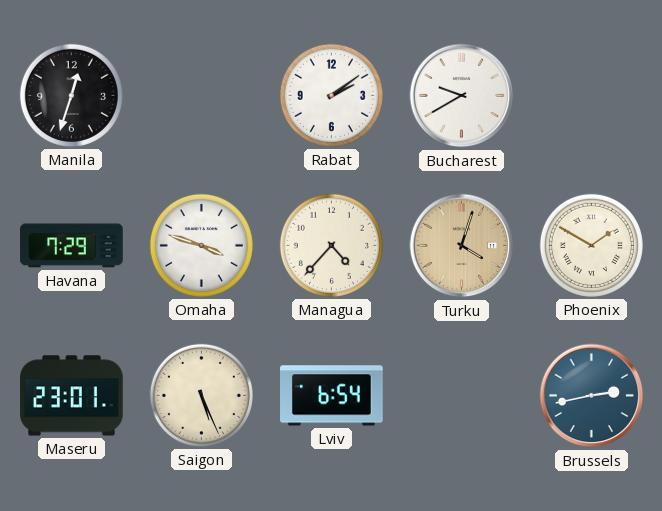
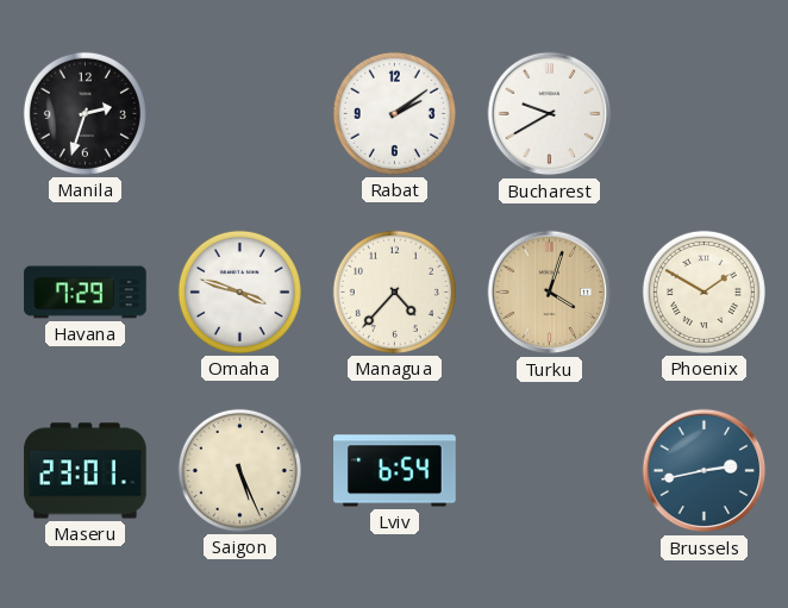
Manila: 12:33 -> 2:33
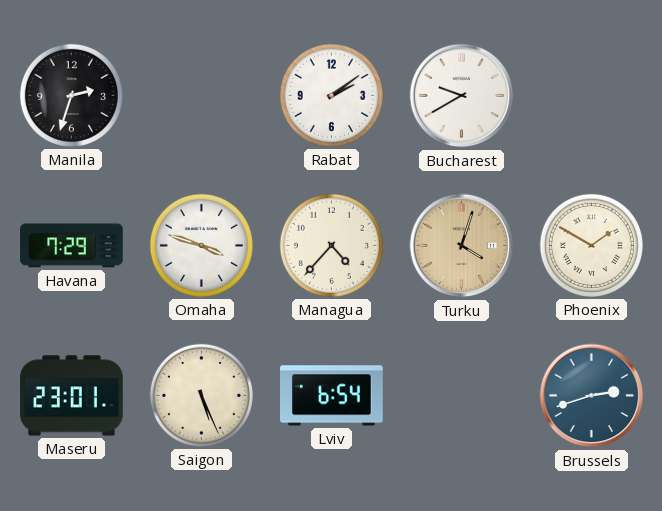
Brussels: 2:43 -> 2:42
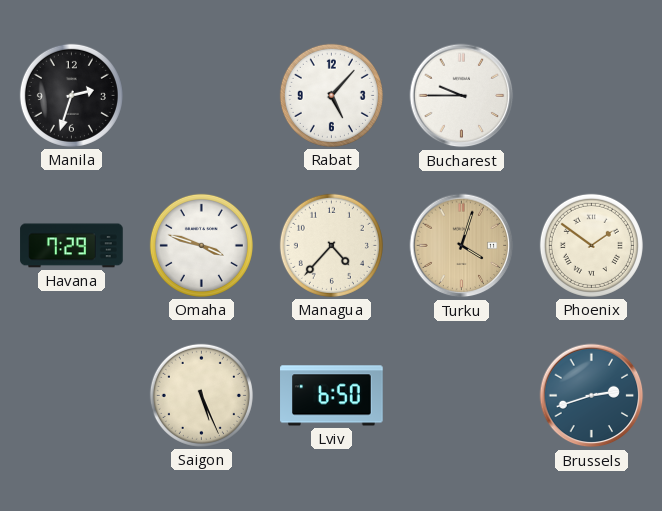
Rabat: 2:09 -> 5:07
Bucharest: 9:40 -> 9:45
Phoenix: 1:50 -> 1:51
Maseru: 23:01 -> none
Lviv: 6:54 -> 6:50
